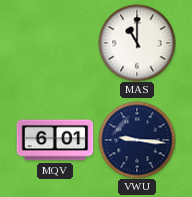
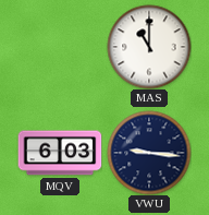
MQV: 6:01 -> 6:03
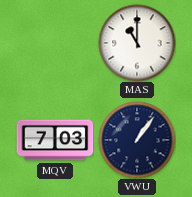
MQV: 6:03 -> 7:03
VWU: 9:16 -> 1:06
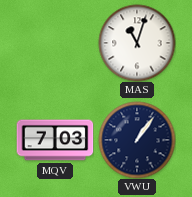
MAS: 11:00 -> 11:03
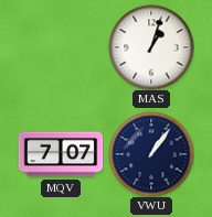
MAS: 11:03 -> 1:03
MQV: 7:03 -> 7:07
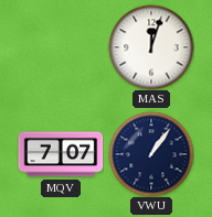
MAS: 1:03 -> 12:03
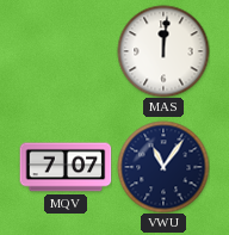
MAS: 12:03 -> 12:01
VWU: 1:06 -> 11:06
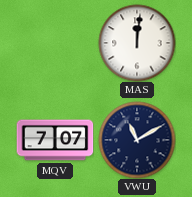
VWU: 11:06 -> 11:10
